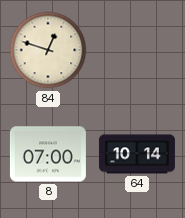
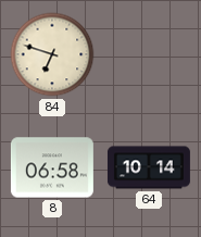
84: 12:48 -> 6:48
8: 07:00 -> 06:58
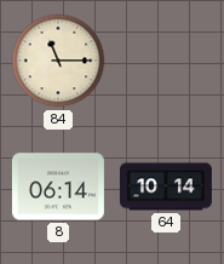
84: 6:48 -> 11:15
8: 06:58 -> 06:14
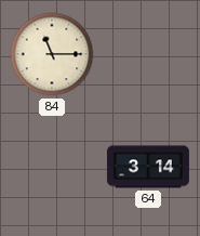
8: 06:14 -> none
64: 10:14 -> 3:14
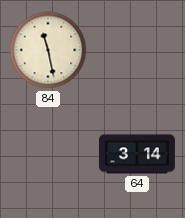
84: 11:15 -> 11:28
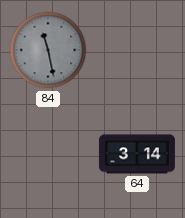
84 dial: cream -> grey
